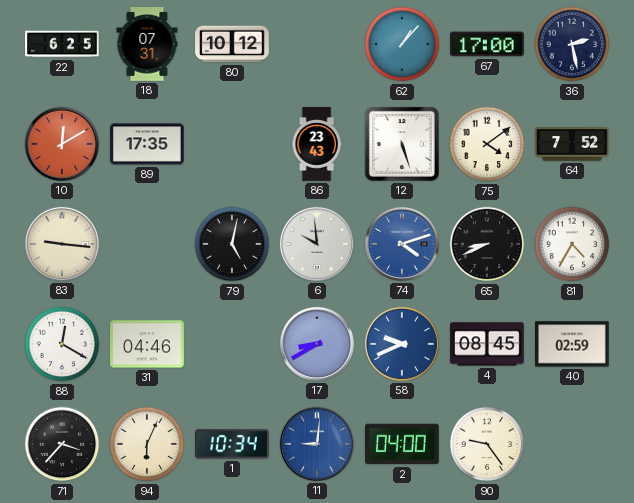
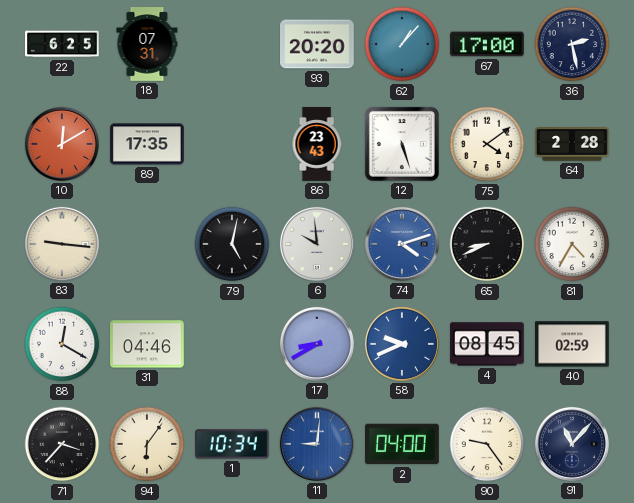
80: 10:12 -> none
93: none -> 20:20
64: 7:52 -> 2:28
94: 6:04 -> 6:06
91: none -> 11:07
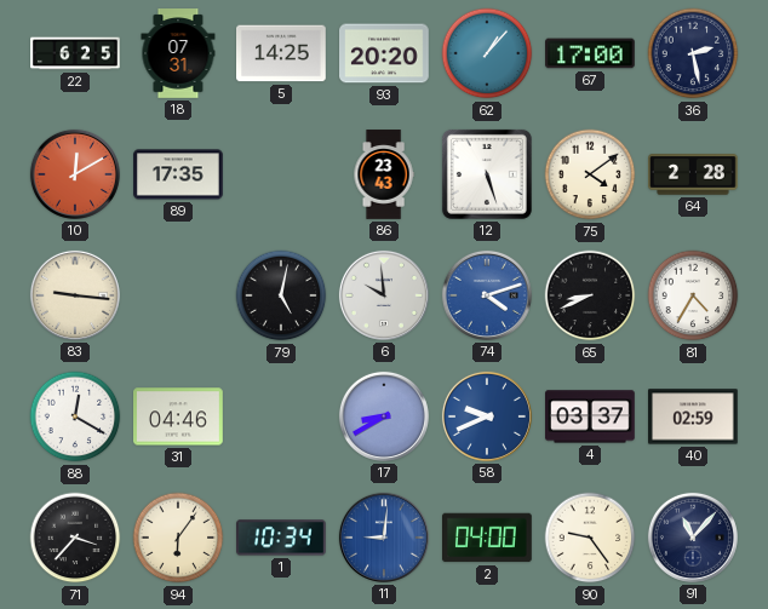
5: none -> 14:25
4: 08:45 -> 03:37
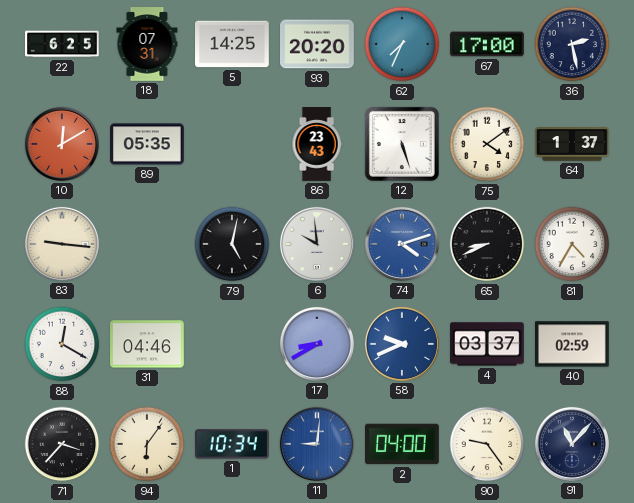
62: 1:07 -> 7:34
89: 17:35 -> 05:35
64: 2:28 -> 1:37
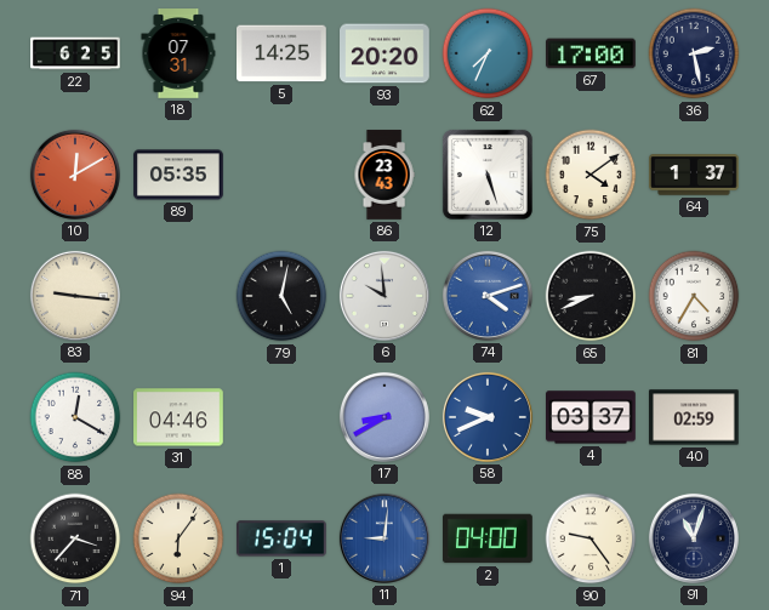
1: 10:34 -> 15:04
91: 11:07 -> 11:03
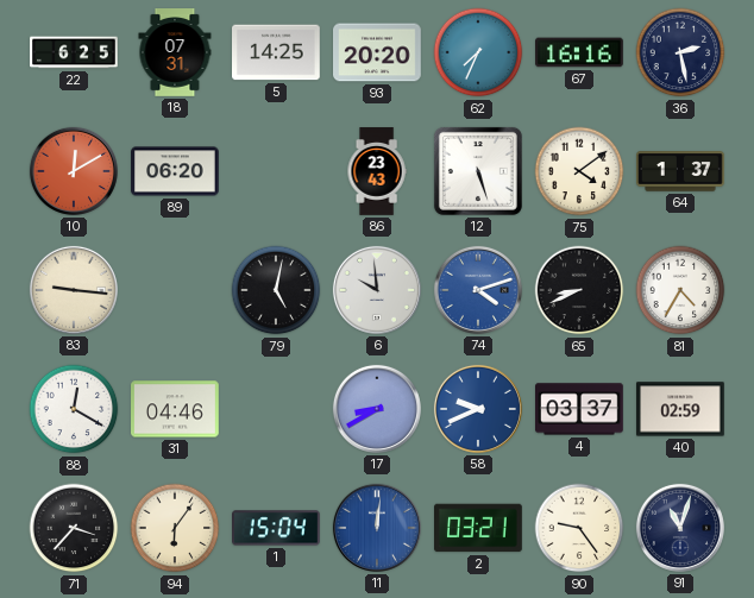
67: 17:00 -> 16:16
89: 05:35 -> 06:20
11: 9:01 -> 12:01
2: 04:00 -> 03:21
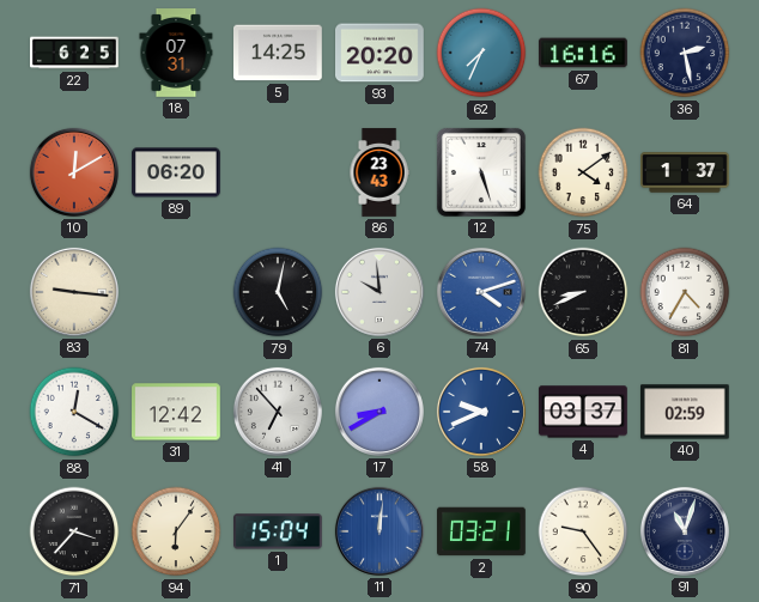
31: 04:46 -> 12:42
41: none -> 6:53
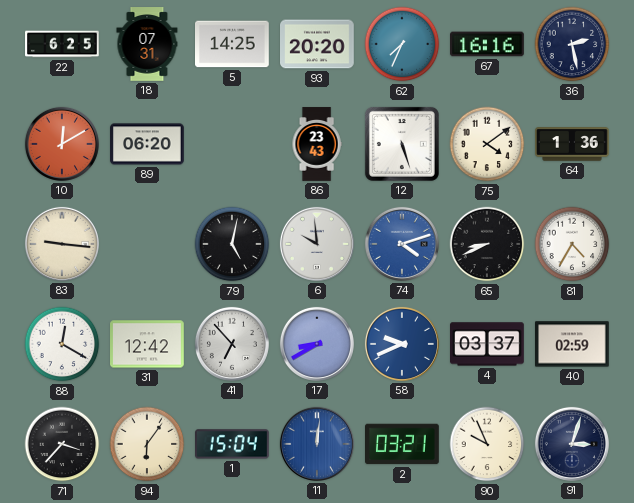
64: 1:37 -> 1:36
90: 9:24 -> 9:56
91: 11:03 -> 3:03
